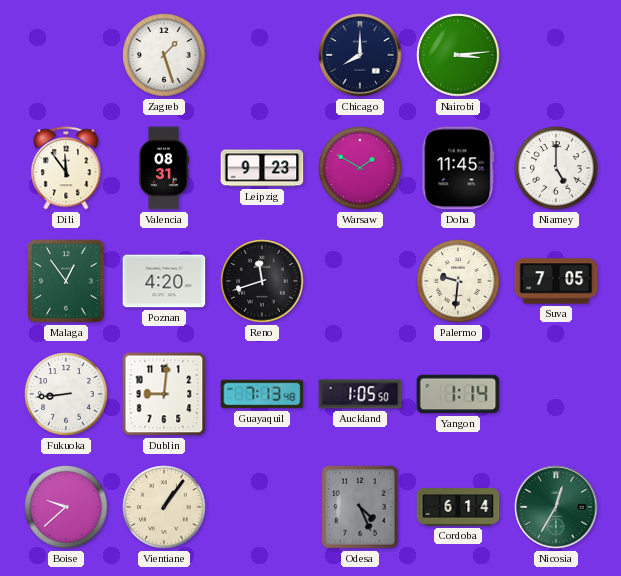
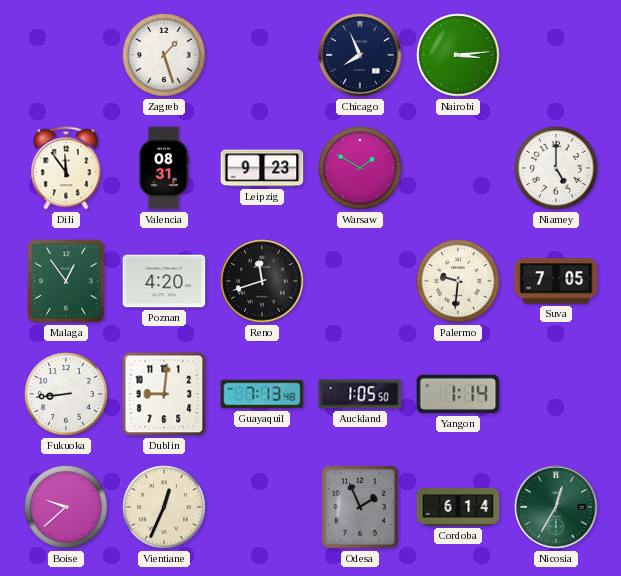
Chicago: 8:00 -> 7:56
Doha: 11:45 -> none
Vientiane: 1:06 -> 12:34
Odesa: 4:26 -> 1:56
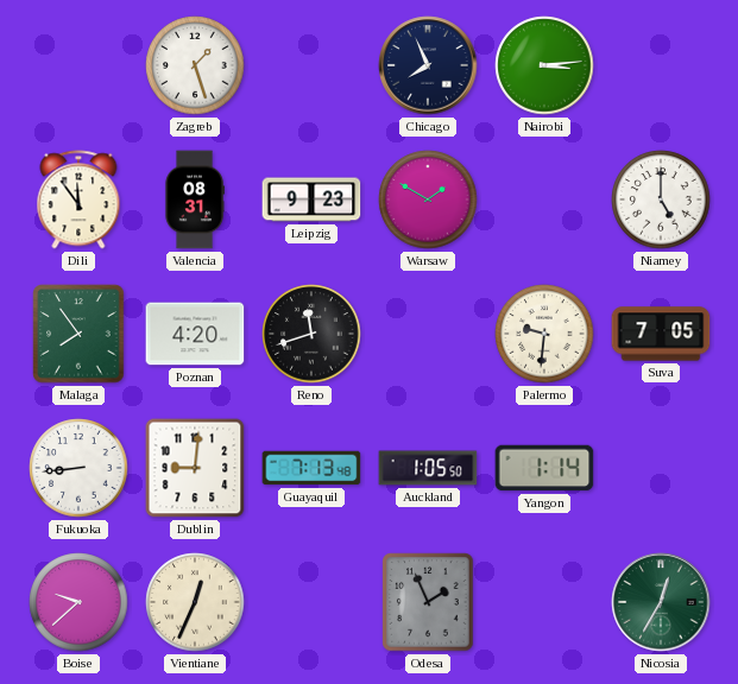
Malaga: 12:54 -> 7:54
Cordoba: 6:14 -> none
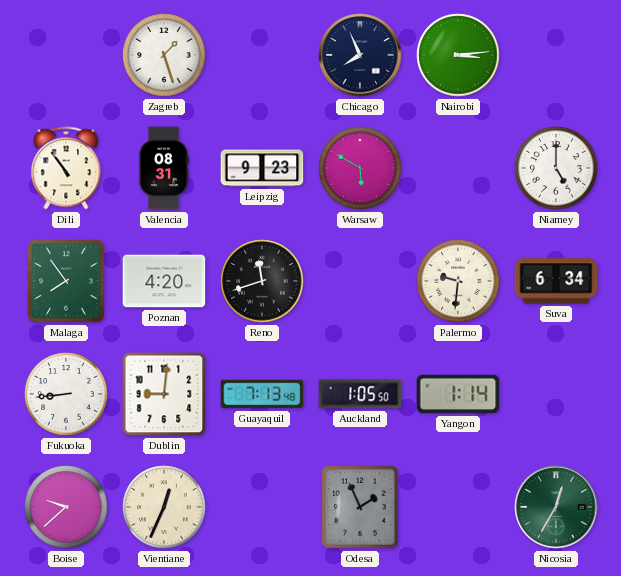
Dili: 11:54 -> 10:54
Warsaw: 1:50 -> 5:50
Suva: 7:05 -> 6:34
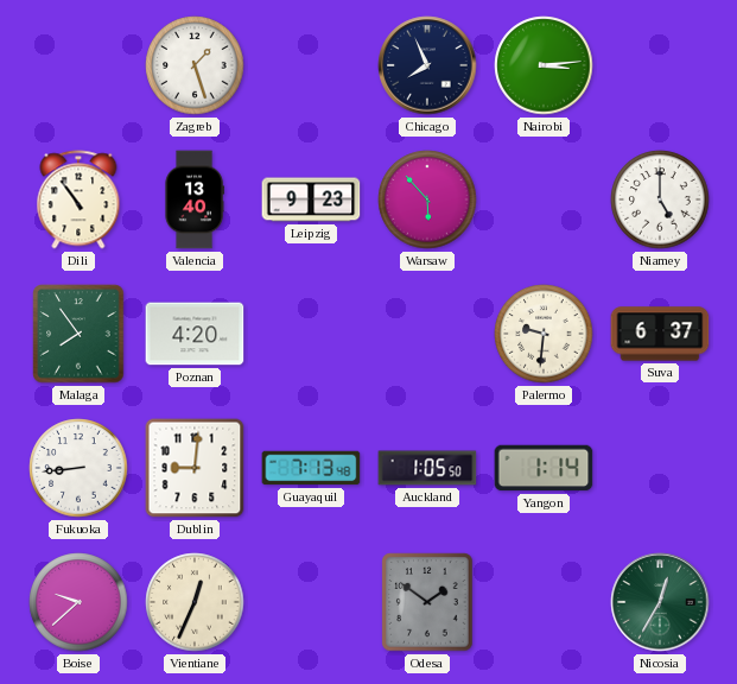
Valencia: 08:31 -> 13:40
Warsaw: 5:50 -> 5:53
Reno: 11:42 -> none
Suva: 6:34 -> 6:37
Odesa: 1:56 -> 1:51
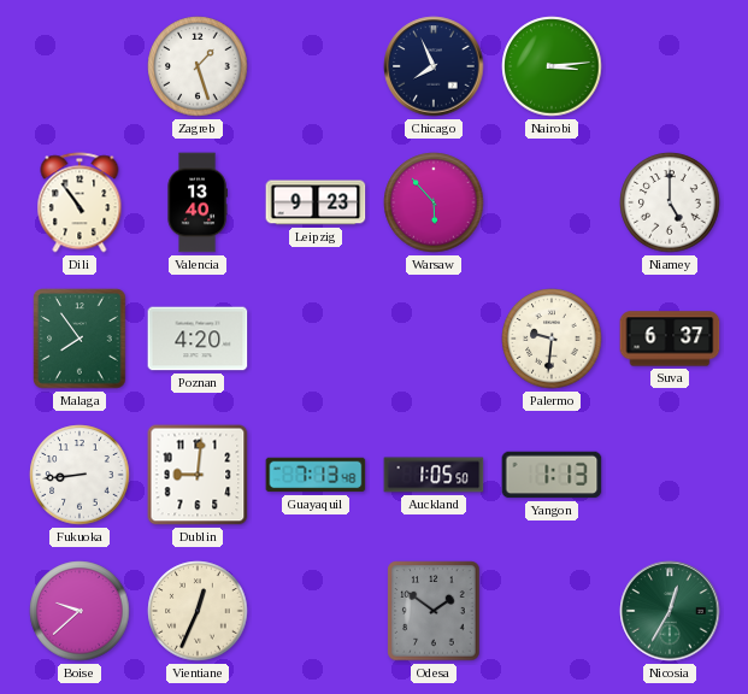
Yangon: 1:14 -> 1:13
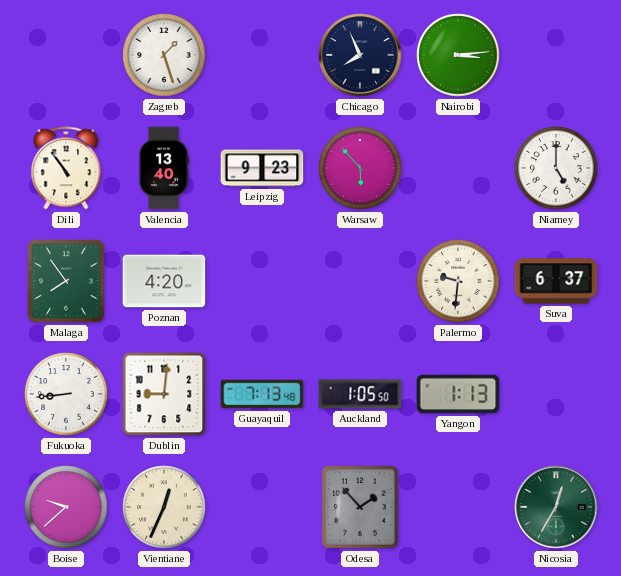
Odesa: 1:51 -> 1:53
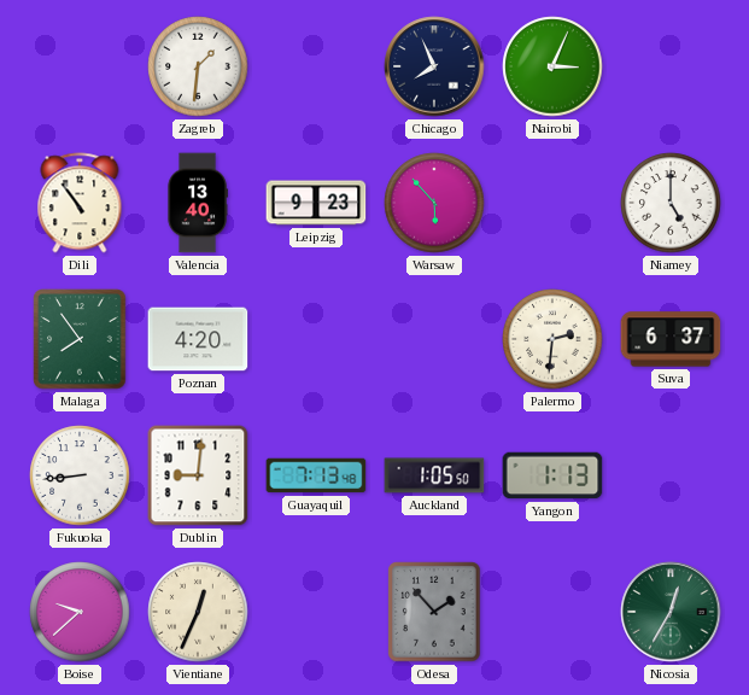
Zagreb: 1:27 -> 1:31
Nairobi: 3:14 -> 3:04
Palermo: 9:31 -> 2:31
